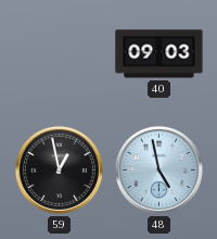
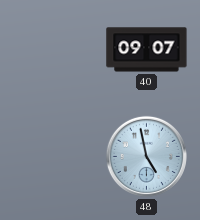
40: 09:03 -> 09:07
59: 12:58 -> none
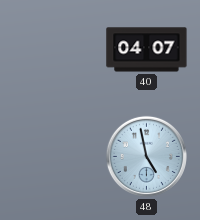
40: 09:07 -> 04:07
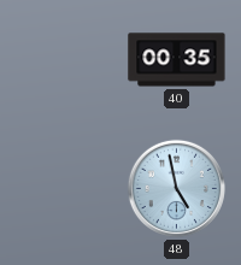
40: 04:07 -> 00:35
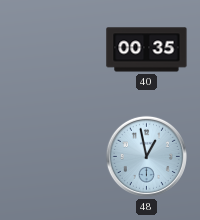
48: 4:58 -> 12:58
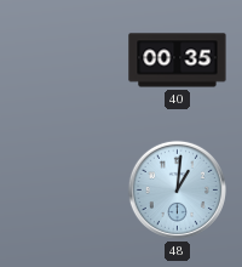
48: 12:58 -> 1:01
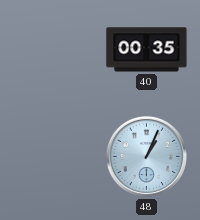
48: 1:01 -> 1:04
